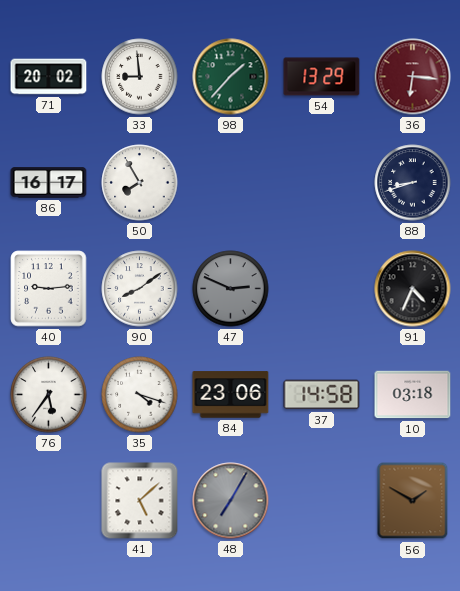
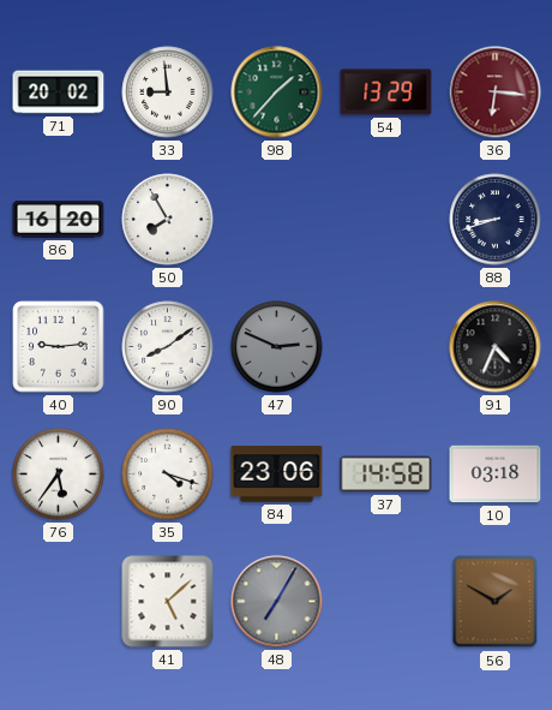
86: 16:17 -> 16:20
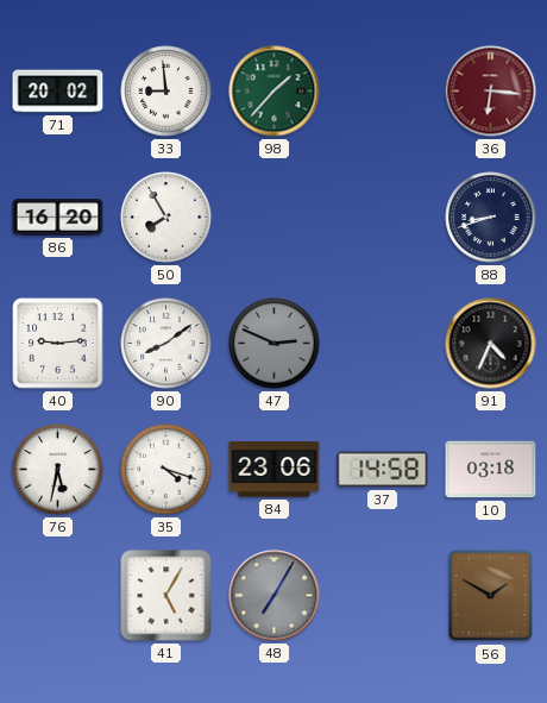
54: 13:29 -> none
76: 5:36 -> 5:32
41: 5:08 -> 5:05
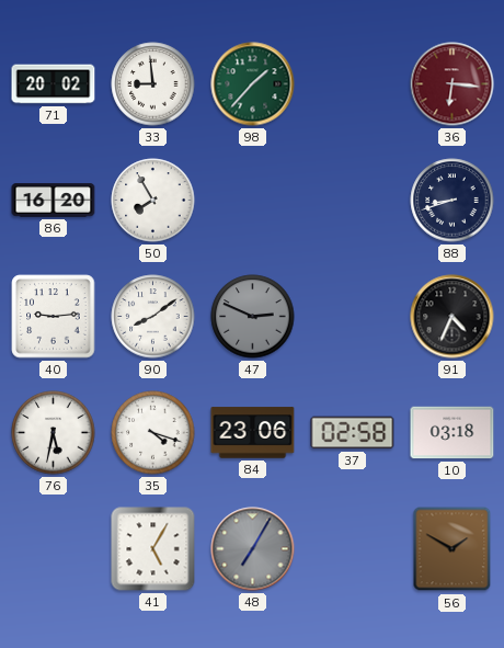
37: 14:58 -> 02:58
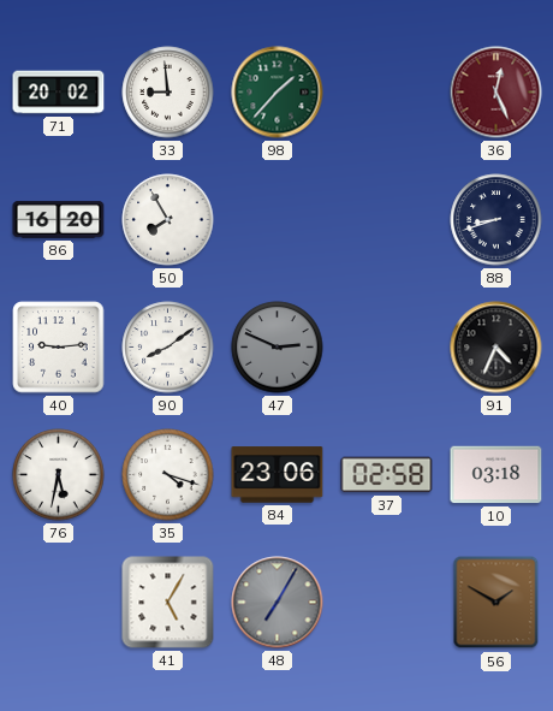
36: 6:16 -> 12:26
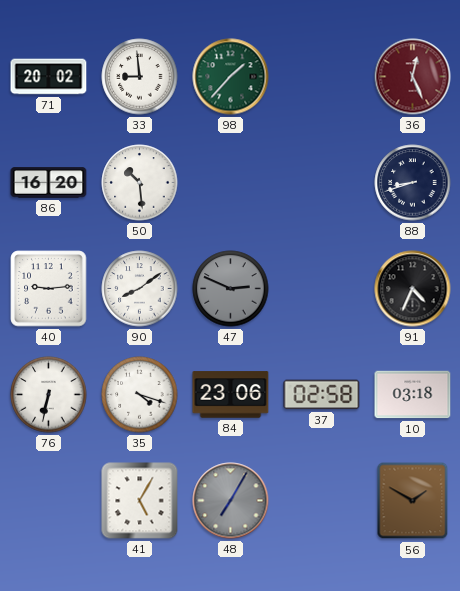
50: 7:55 -> 10:29
76: 5:32 -> 6:32
